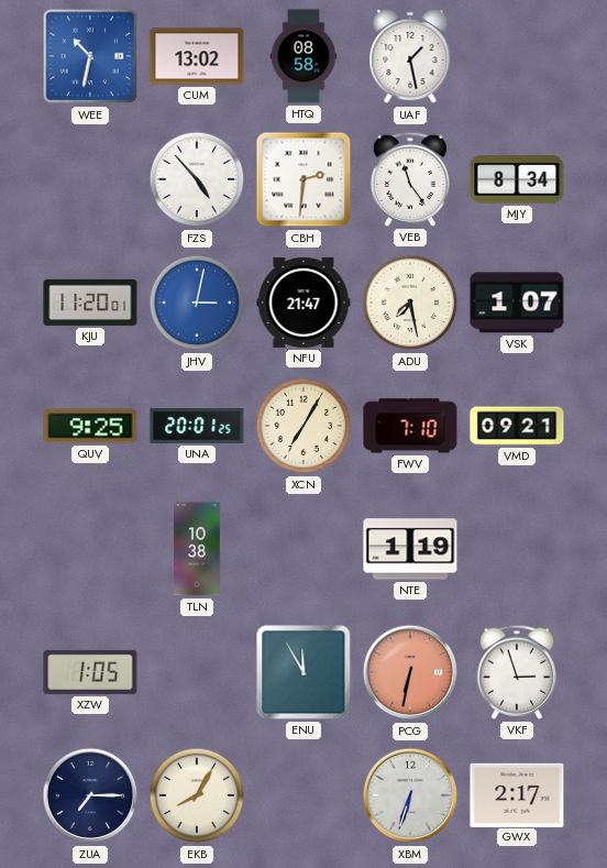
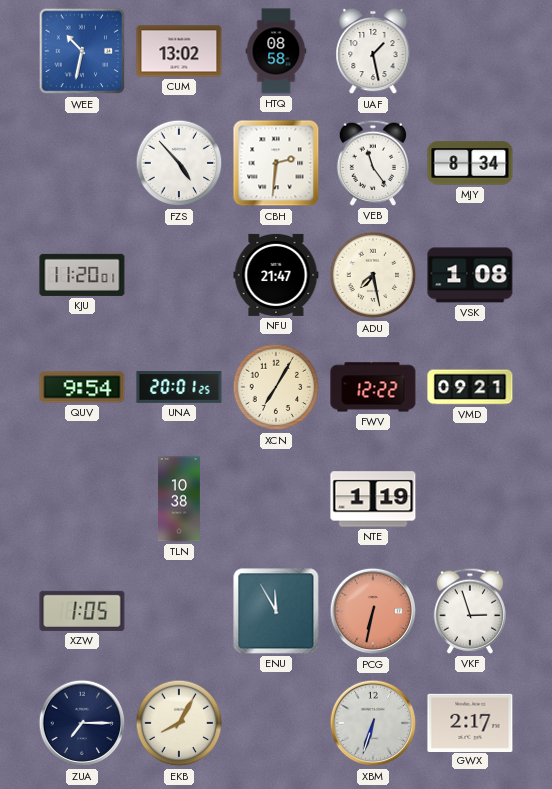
JHV: 3:02 -> none
VSK: 1:07 -> 1:08
QUV: 9:25 -> 9:54
FWV: 7:10 -> 12:22
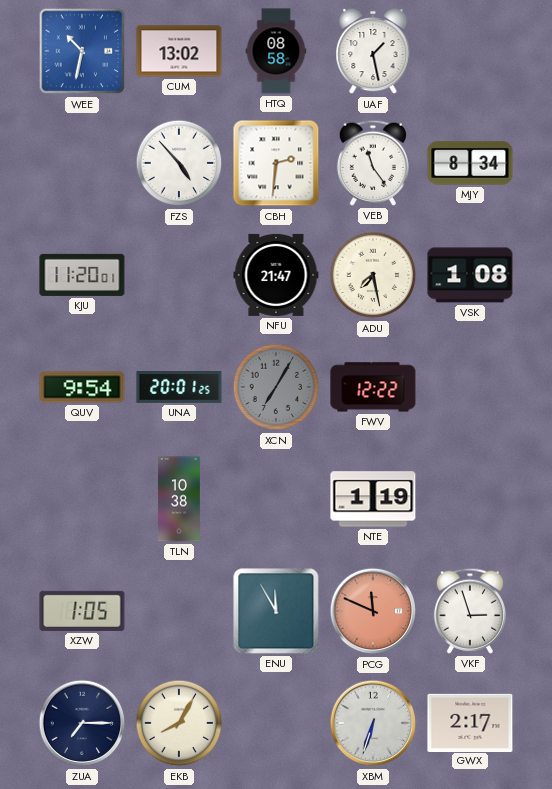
XCN dial: cream -> grey
VMD: 09:21 -> none
PCG: 6:32 -> 11:49
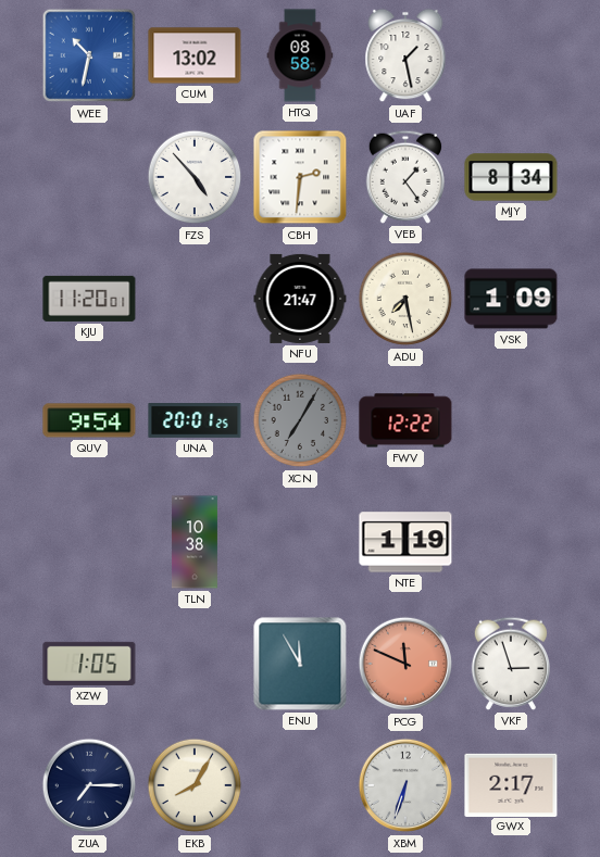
VEB: 11:24 -> 1:24
VSK: 1:08 -> 1:09
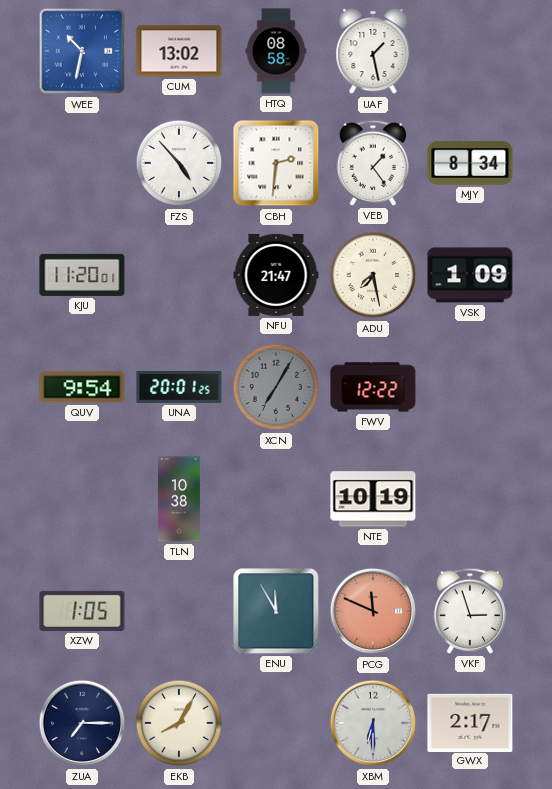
NTE: 1:19 -> 10:19
XBM: 6:33 -> 6:30
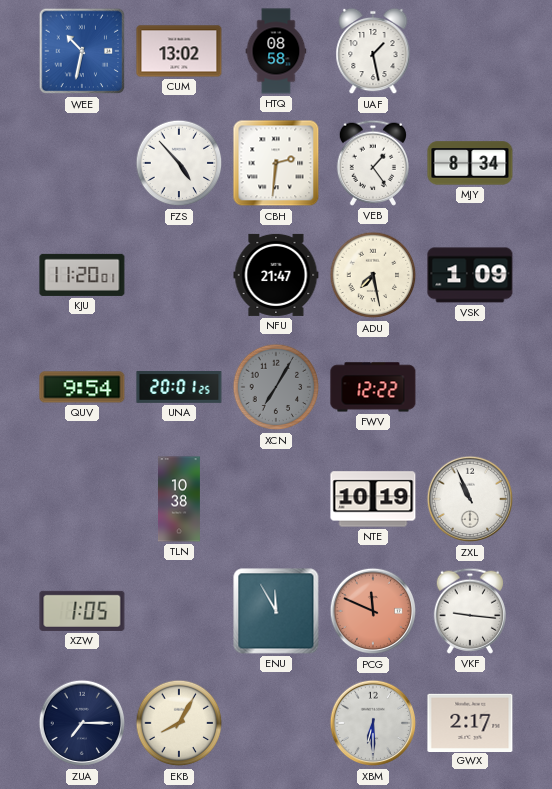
ZXL: none -> 10:56
VKF: 2:57 -> 9:16
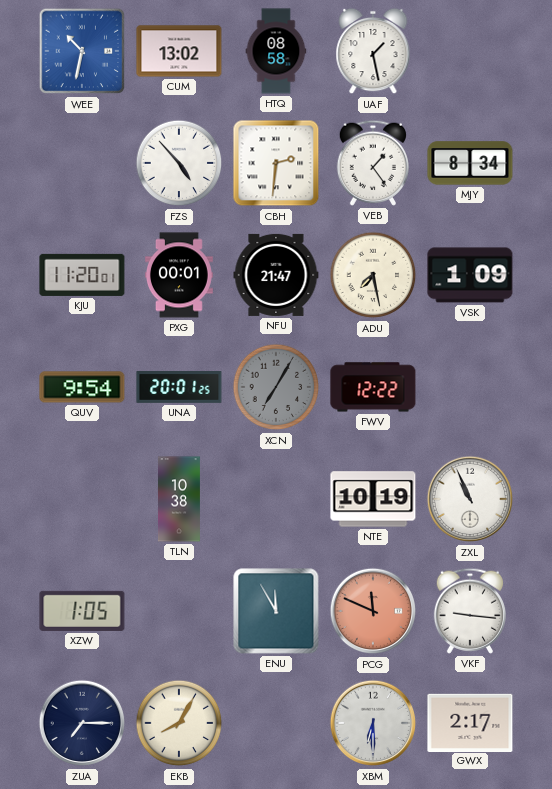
PXG: none -> 00:01
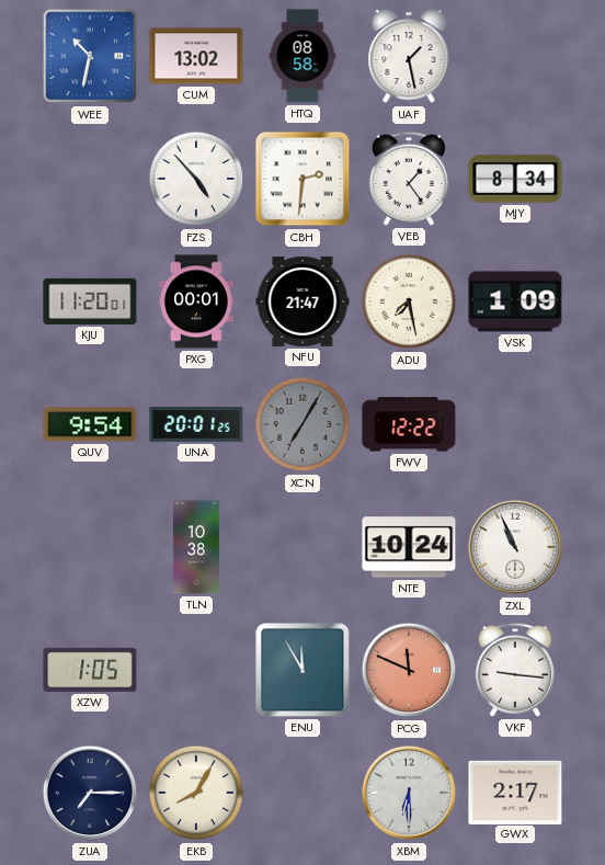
NTE: 10:19 -> 10:24
